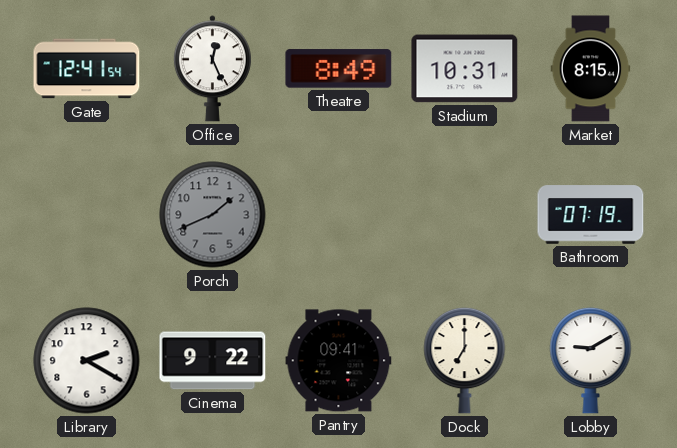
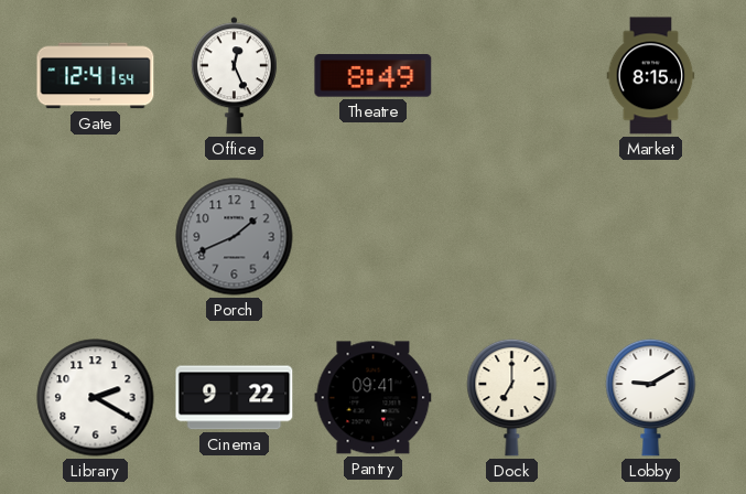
Stadium: 10:31 -> none
Bathroom: 07:19 -> none
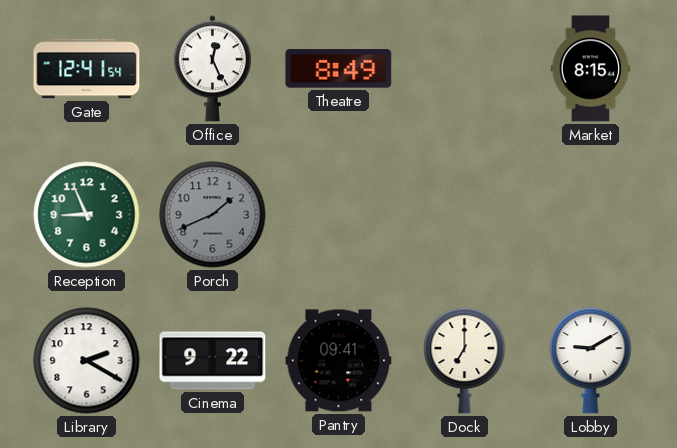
Reception: none -> 8:56
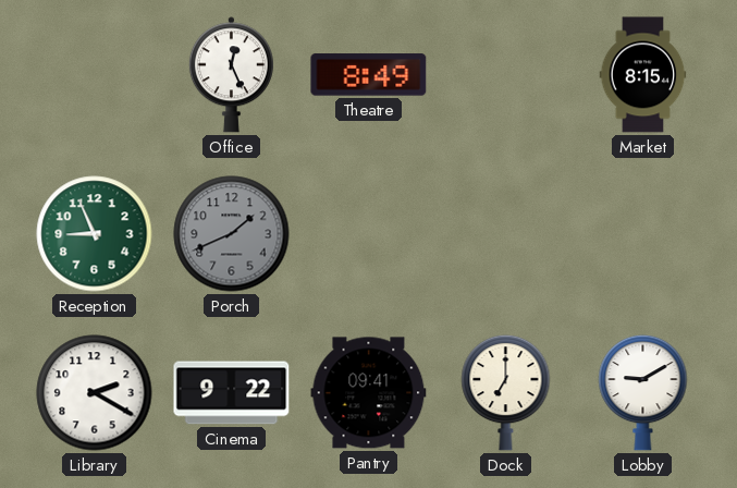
Gate: 12:41 -> none
